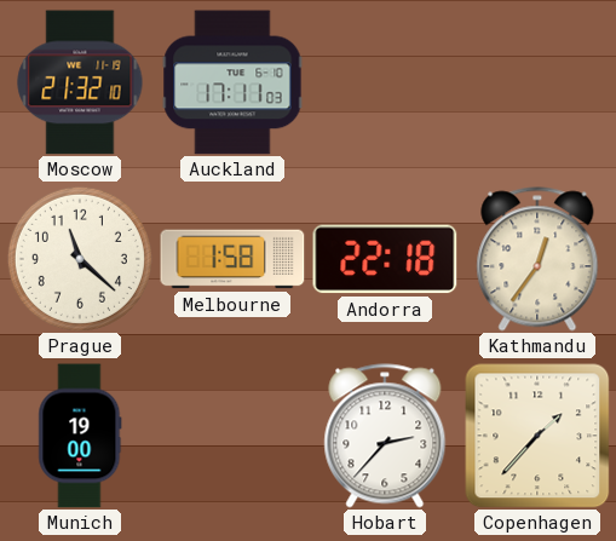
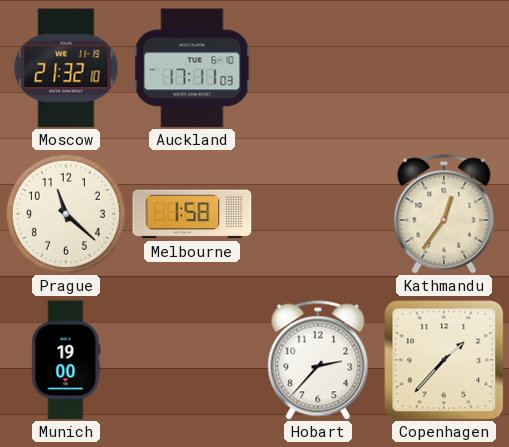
Andorra: 22:18 -> none
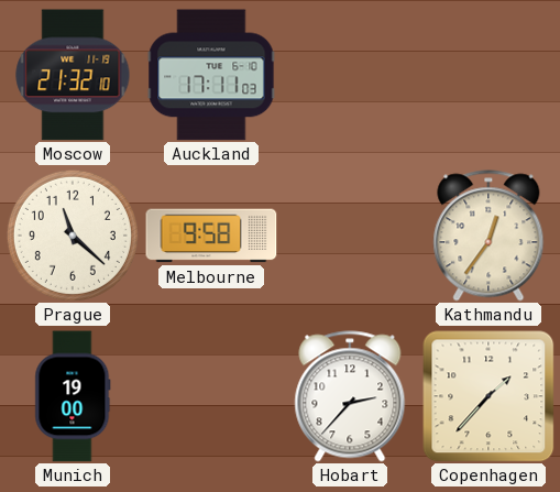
Melbourne: 1:58 -> 9:58
